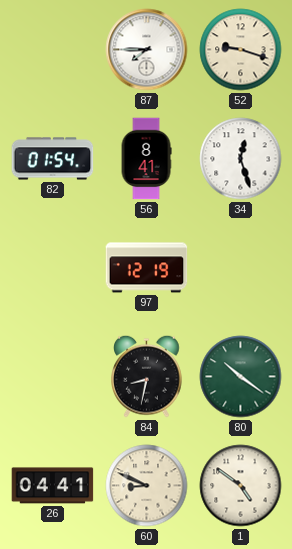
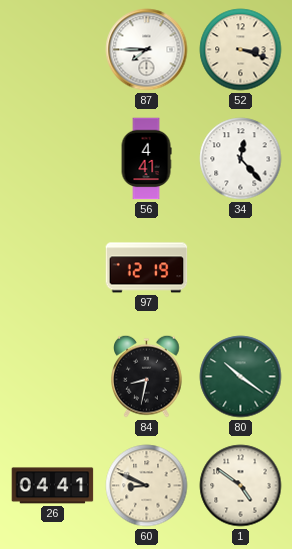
52: 9:18 -> 3:18
82: 01:54 -> none
56: 8:41 -> 4:41
34: 12:27 -> 12:23
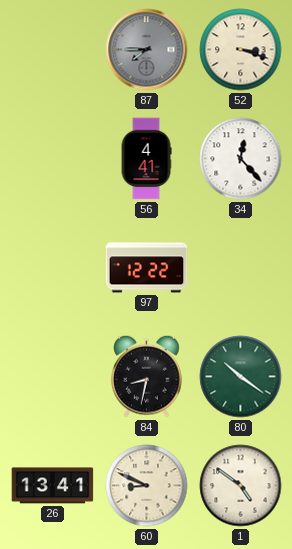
87 dial: white -> grey
97: 12:19 -> 12:22
26: 04:41 -> 13:41
